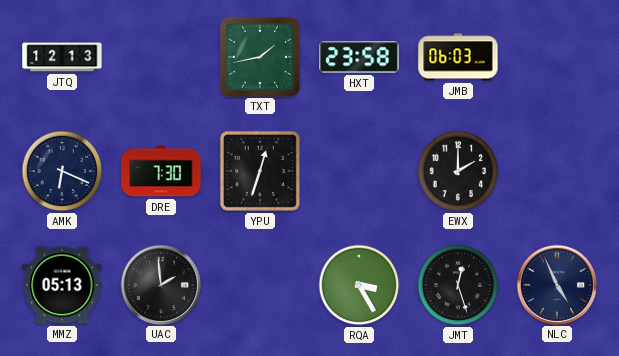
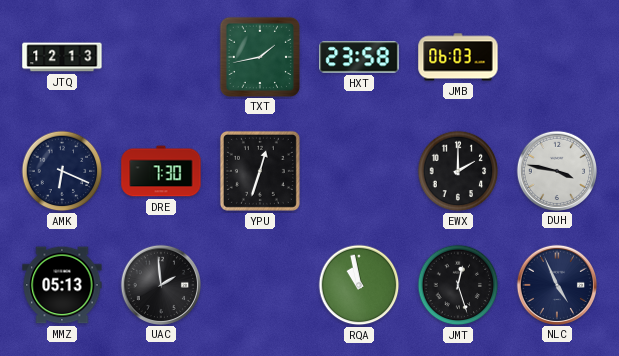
DUH: none -> 3:47
RQA: 3:25 -> 10:58
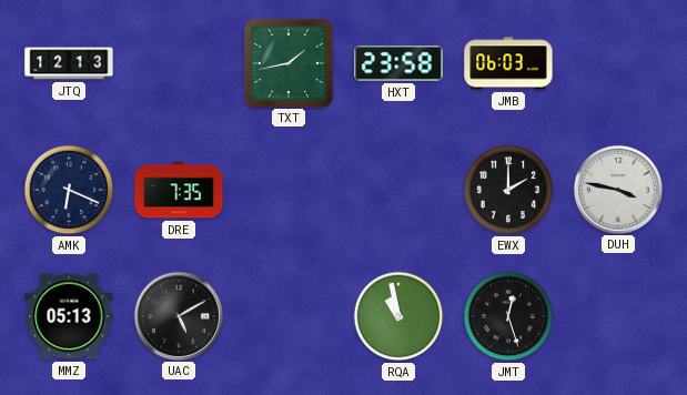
DRE: 7:30 -> 7:35
YPU: 12:33 -> none
UAC: 1:59 -> 5:10
NLC: 4:56 -> none
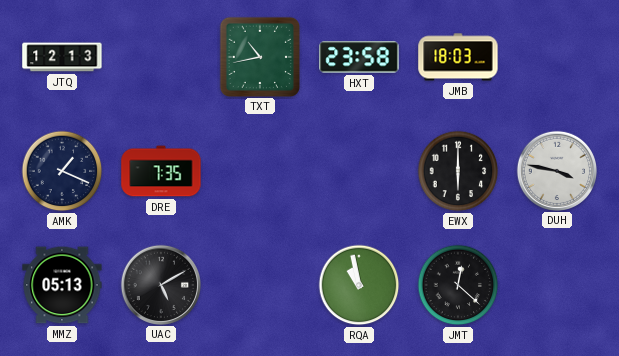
TXT: 1:43 -> 10:43
JMB: 06:03 -> 18:03
AMK: 6:19 -> 1:19
EWX: 2:00 -> 6:00
JMT: 12:27 -> 12:22
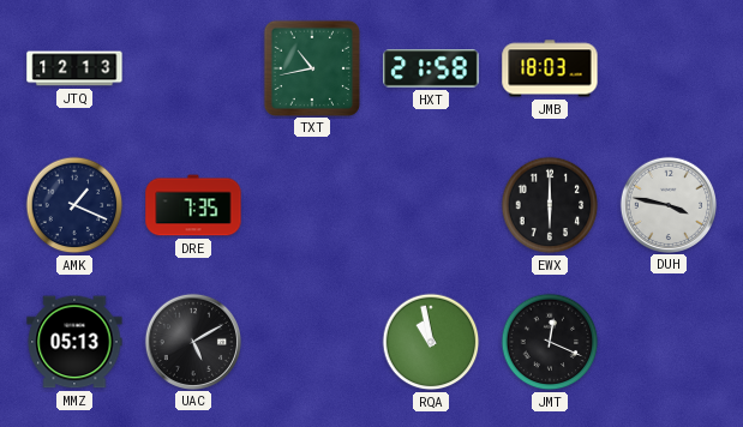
HXT: 23:58 -> 21:58
JMT: 12:22 -> 12:19
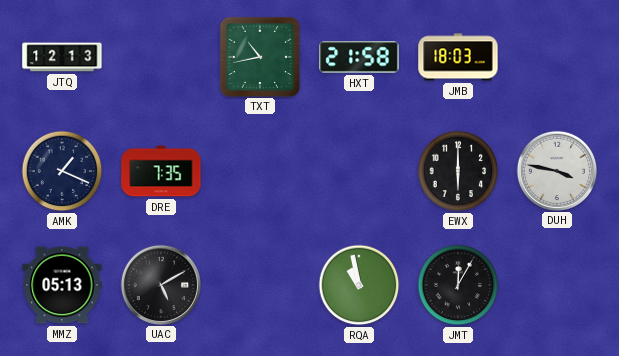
JMT: 12:19 -> 12:05
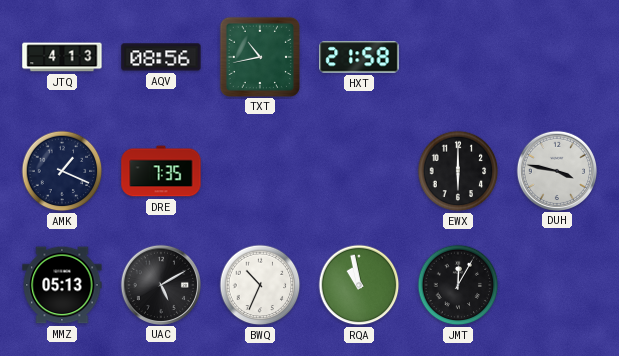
JTQ: 12:13 -> 4:13
AQV: none -> 08:56
JMB: 18:03 -> none
BWQ: none -> 10:34
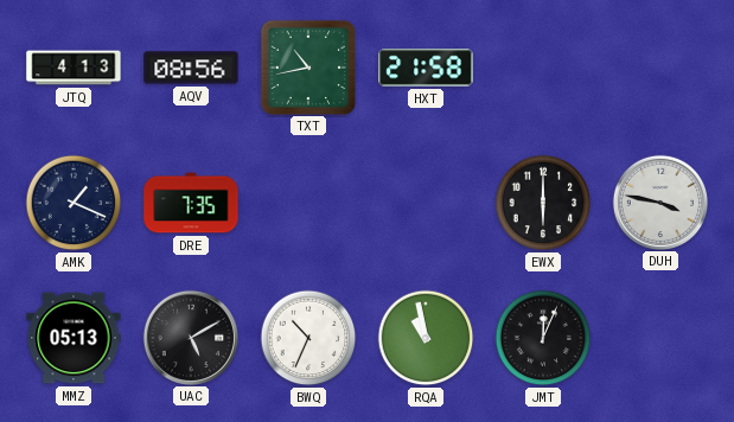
JMT: 12:05 -> 12:04
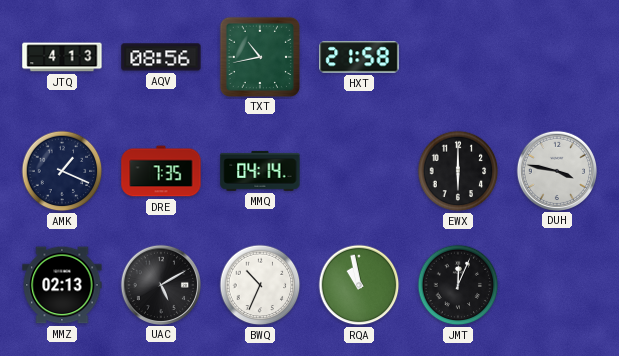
MMQ: none -> 04:14
MMZ: 05:13 -> 02:13
